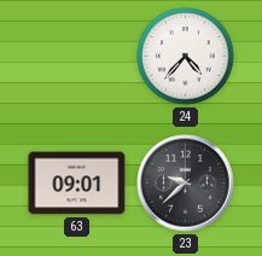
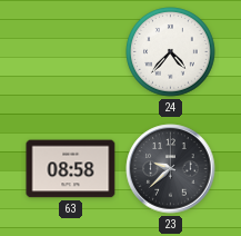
63: 09:01 -> 08:58
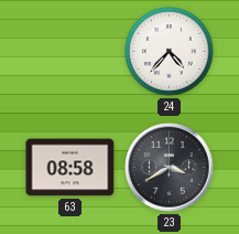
23: 9:38 -> 3:40
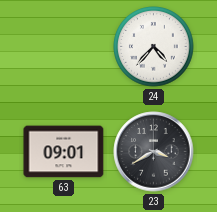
63: 08:58 -> 09:01
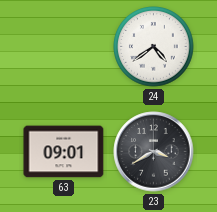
24: 4:37 -> 4:39
